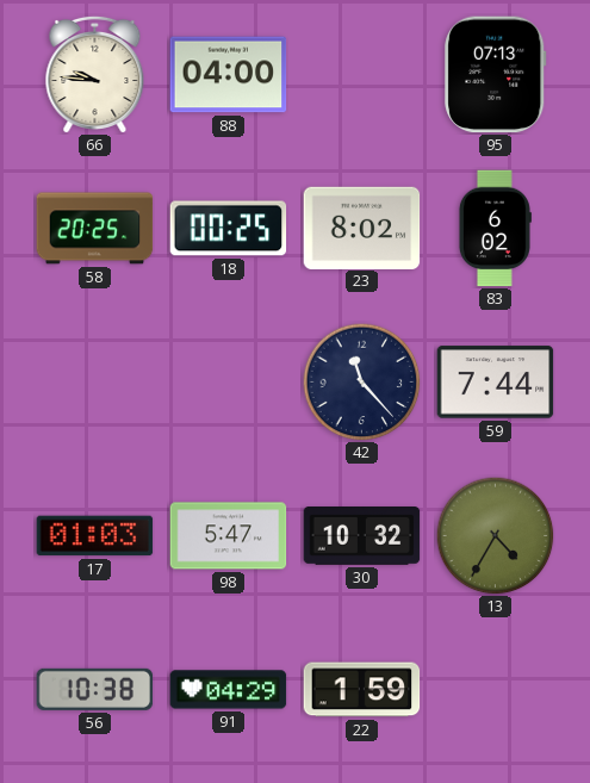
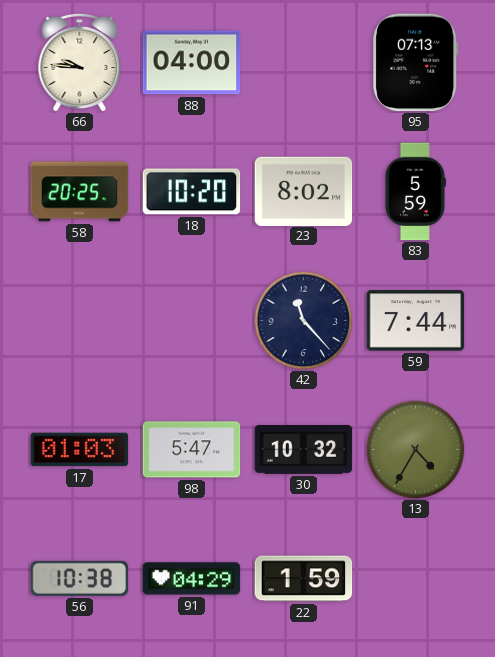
18: 00:25 -> 10:20
83: 6:02 -> 5:59
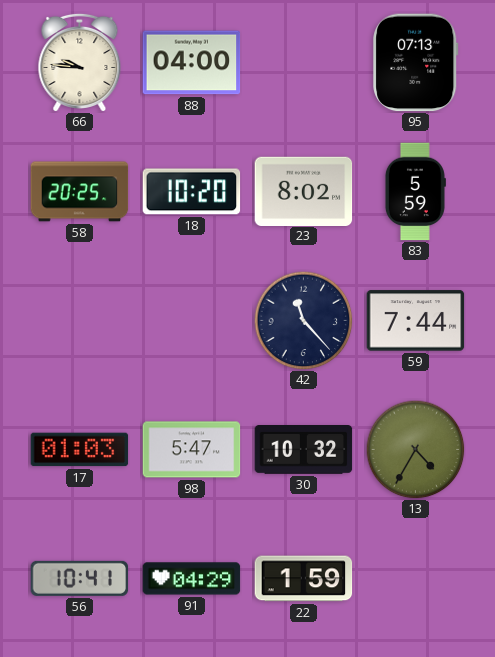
56: 10:38 -> 10:41
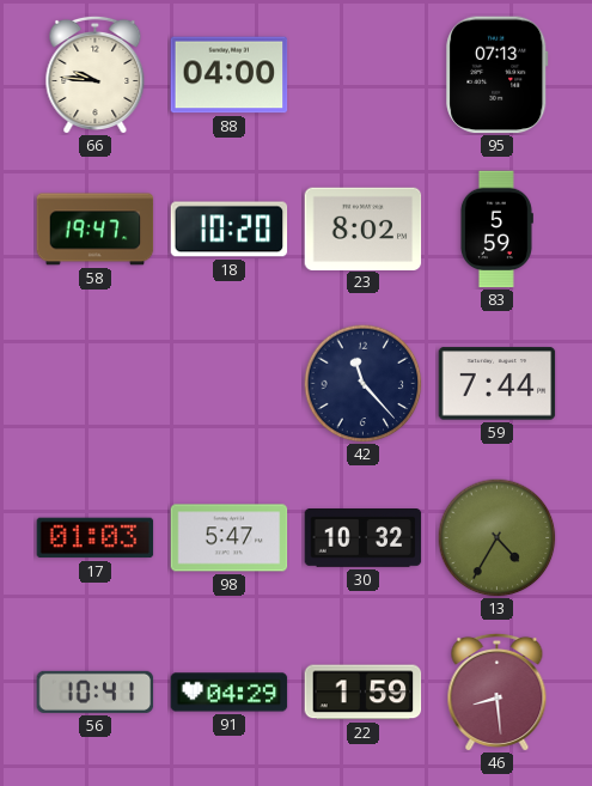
58: 20:25 -> 19:47
46: none -> 8:29
